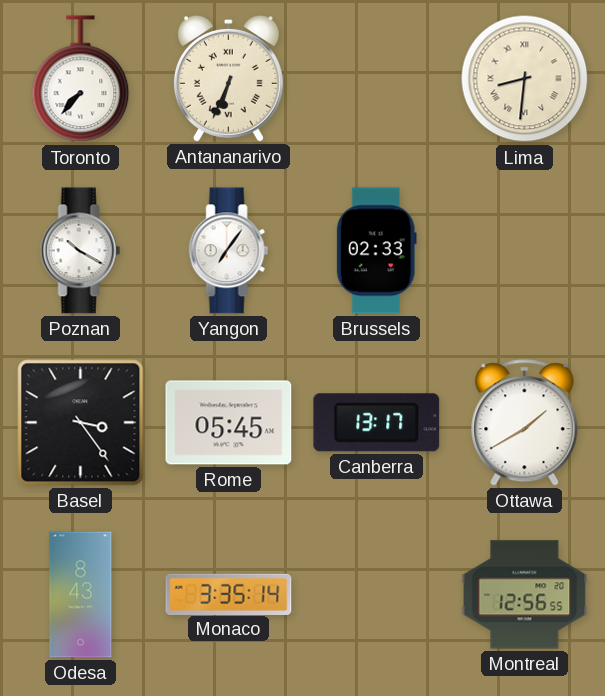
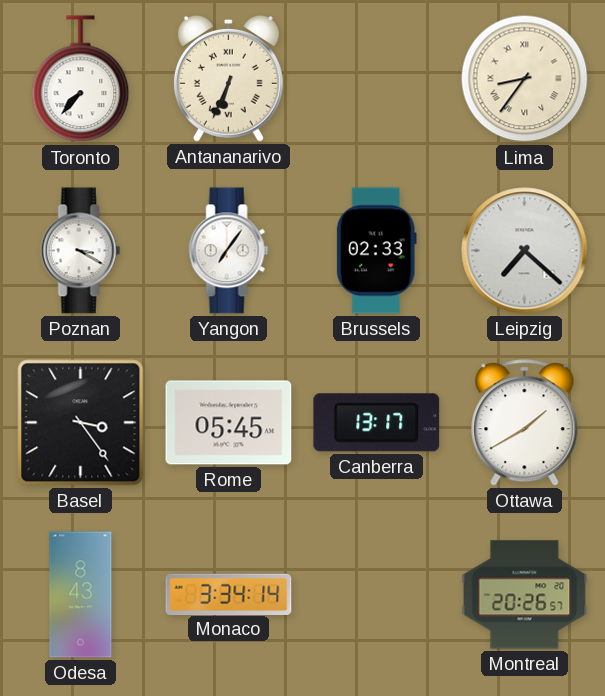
Lima: 8:31 -> 8:36
Poznan: 10:20 -> 3:20
Leipzig: none -> 7:22
Monaco: 3:35 -> 3:34
Montreal: 12:56 -> 20:26
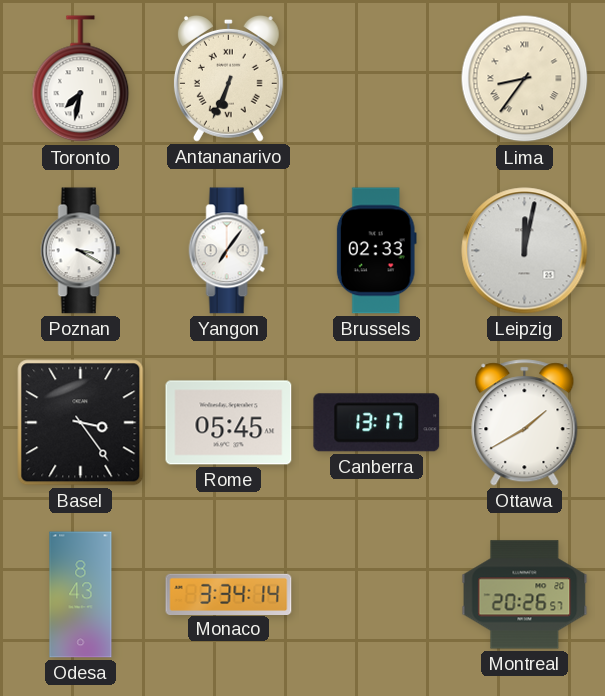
Toronto: 7:37 -> 7:32
Leipzig: 7:22 -> 12:02
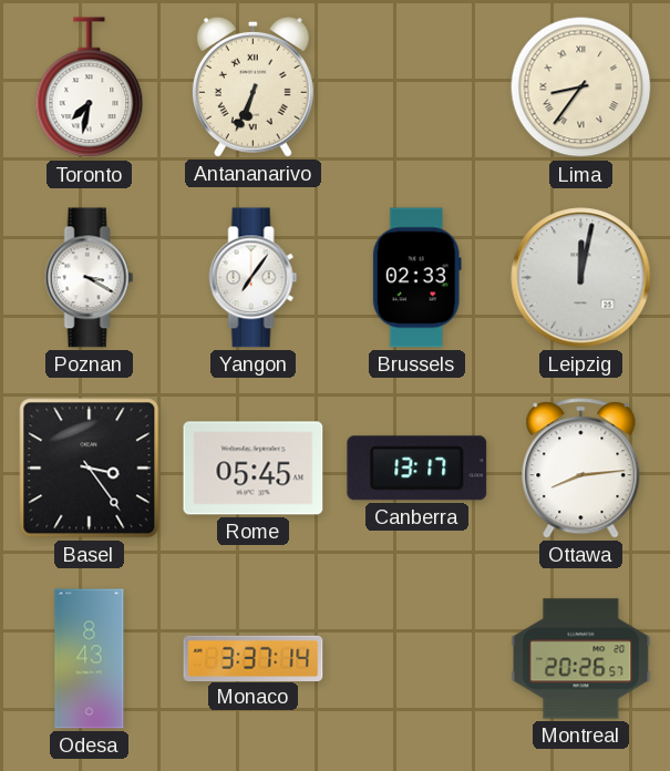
Ottawa: 1:40 -> 8:14
Monaco: 3:34 -> 3:37
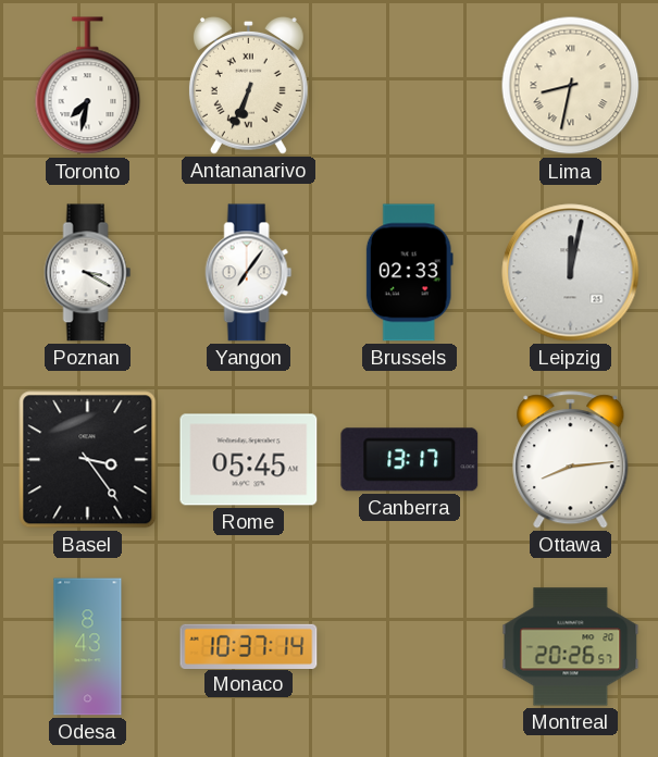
Lima: 8:36 -> 8:32
Monaco: 3:37 -> 10:37
